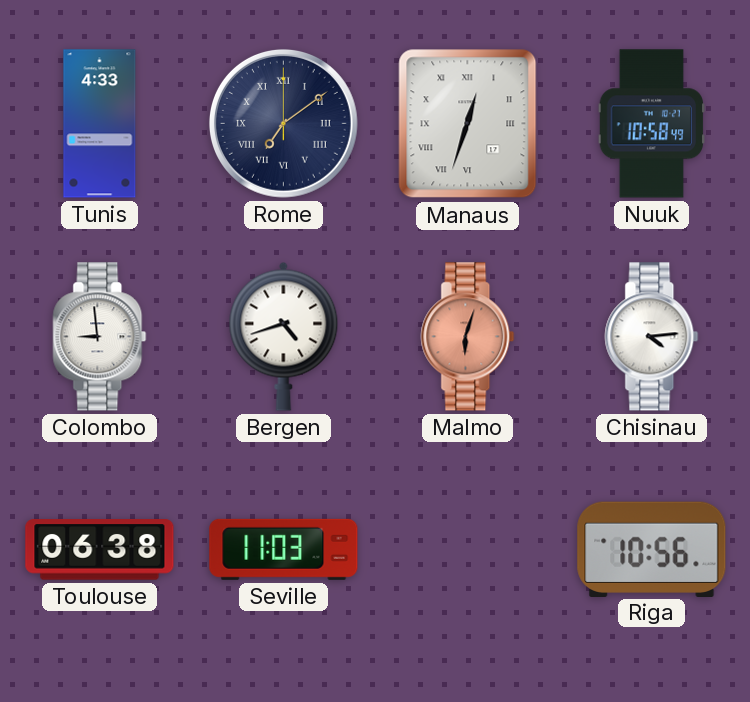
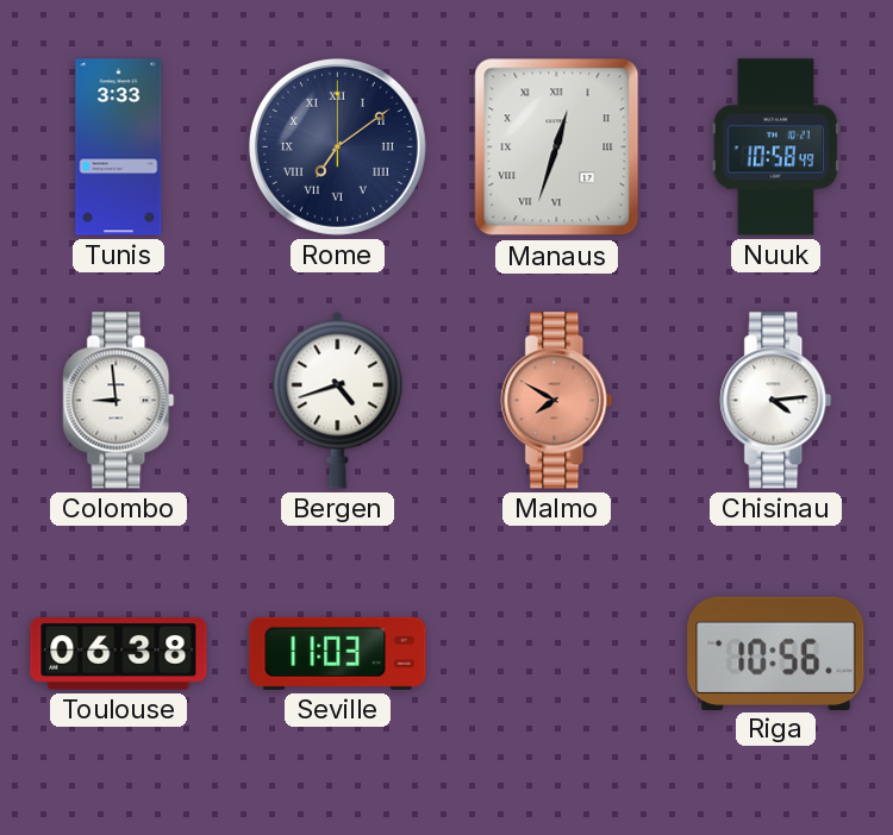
Tunis: 4:33 -> 3:33
Malmo: 6:03 -> 7:50
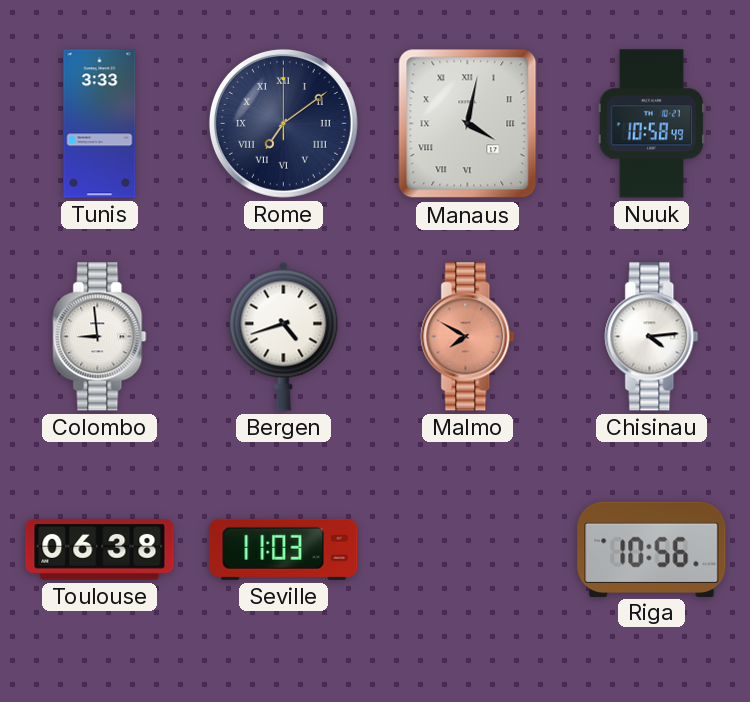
Manaus: 12:33 -> 4:02
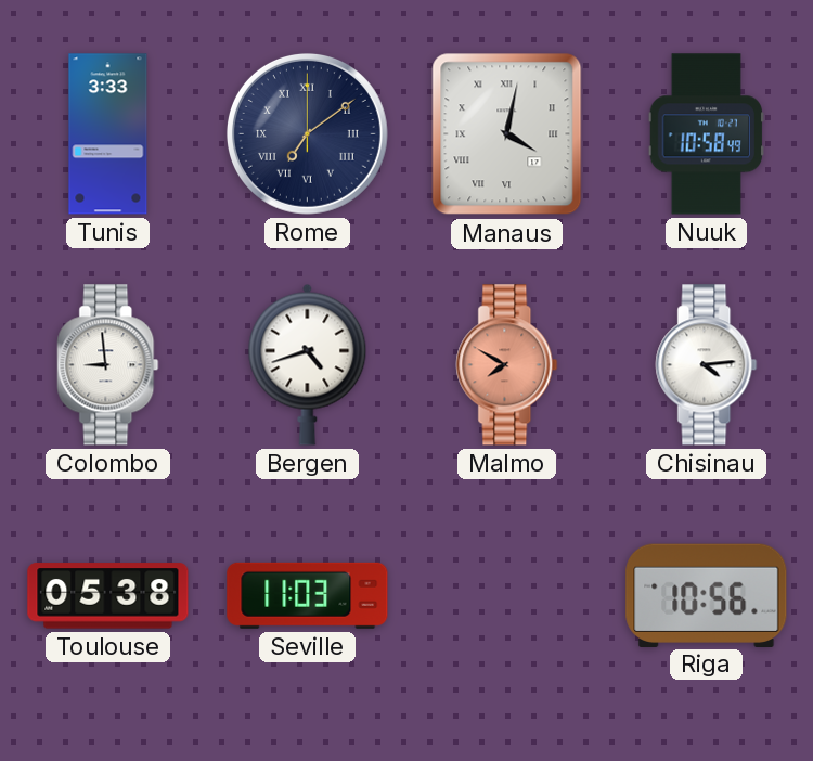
Toulouse: 06:38 -> 05:38
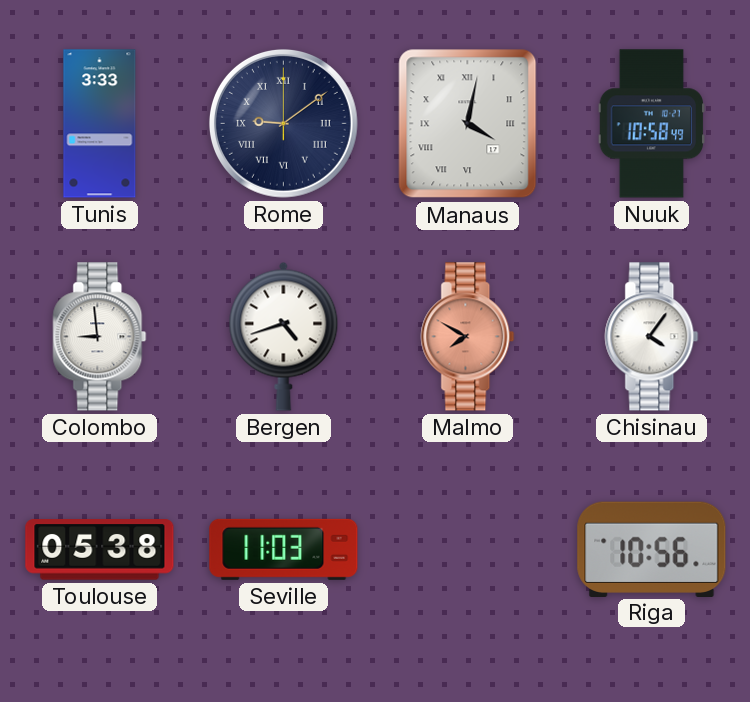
Rome: 7:09 -> 9:09
Chisinau: 4:14 -> 4:06
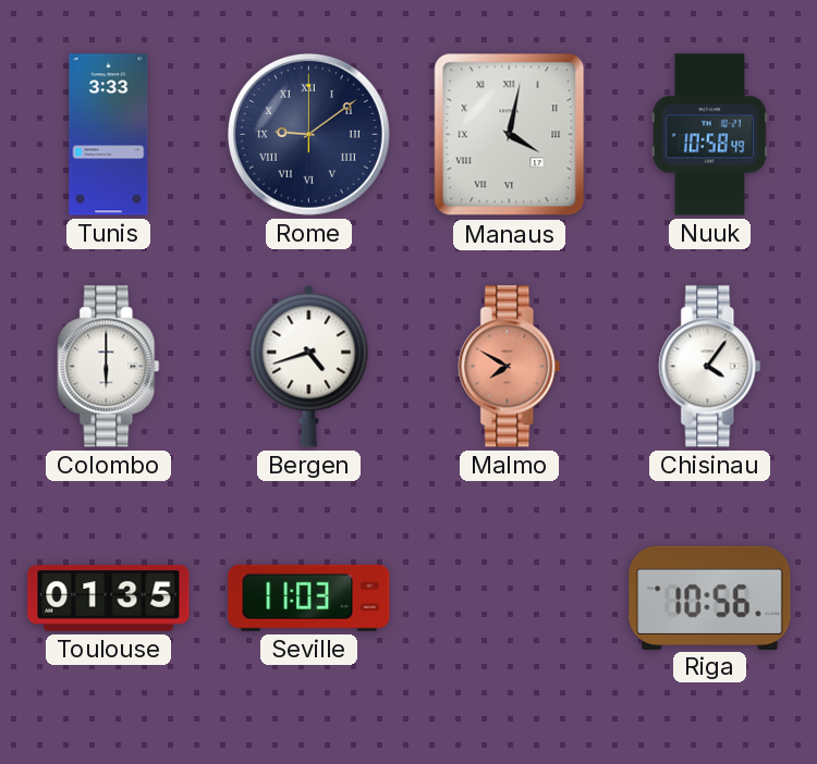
Colombo: 8:59 -> 6:00
Toulouse: 05:38 -> 01:35
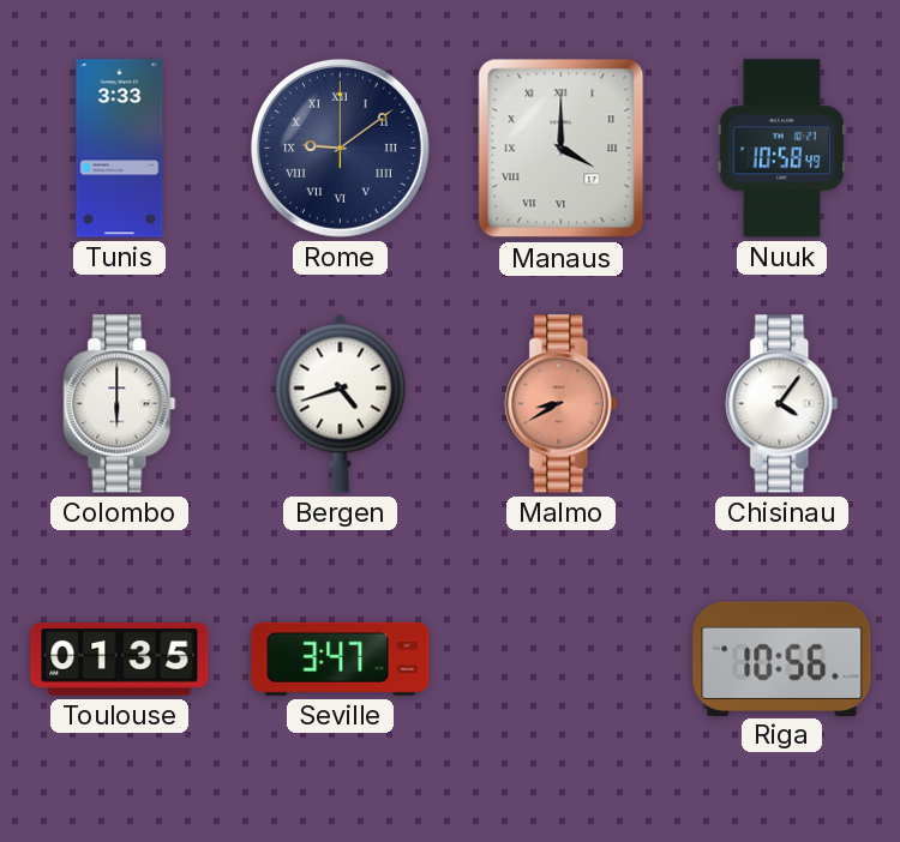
Manaus: 4:02 -> 4:00
Malmo: 7:50 -> 8:40
Seville: 11:03 -> 3:47
